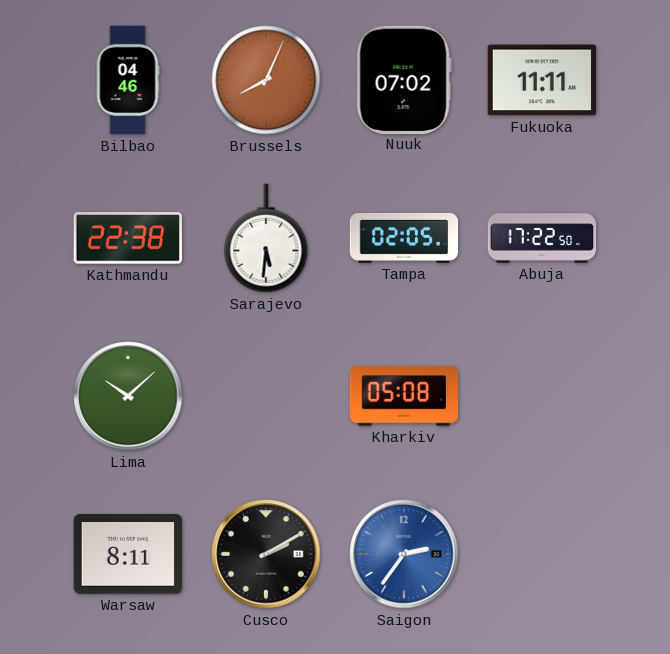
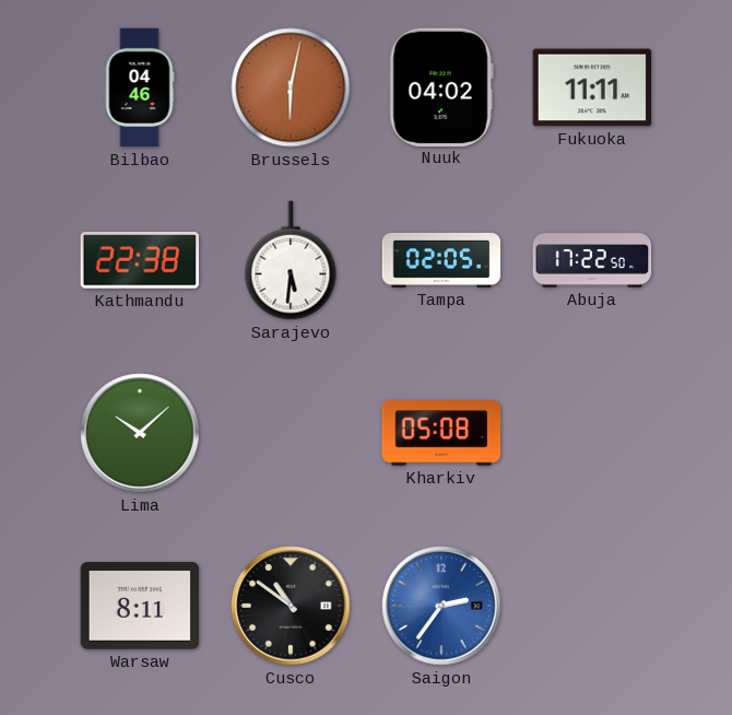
Brussels: 8:04 -> 6:02
Nuuk: 07:02 -> 04:02
Cusco: 2:10 -> 10:51
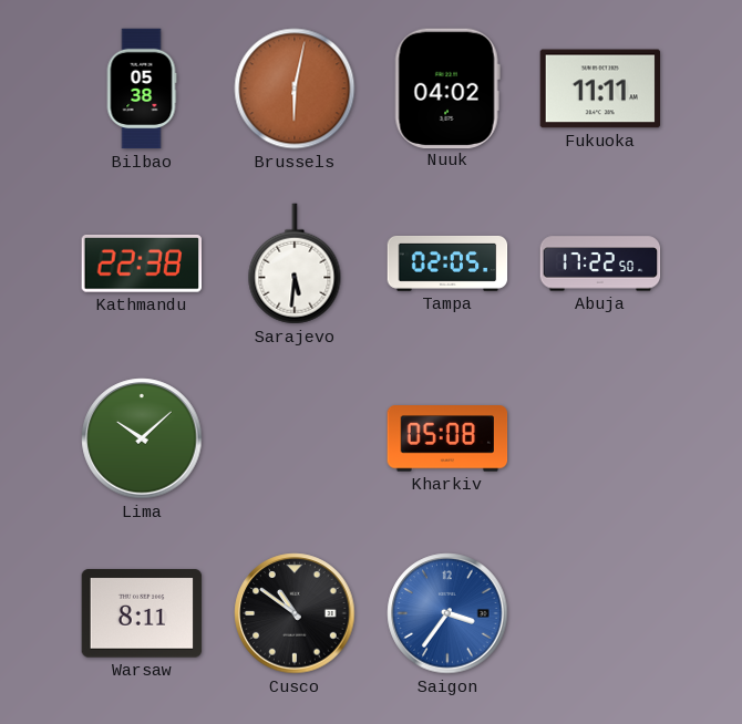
Bilbao: 04:46 -> 05:38
Saigon: 2:36 -> 3:36
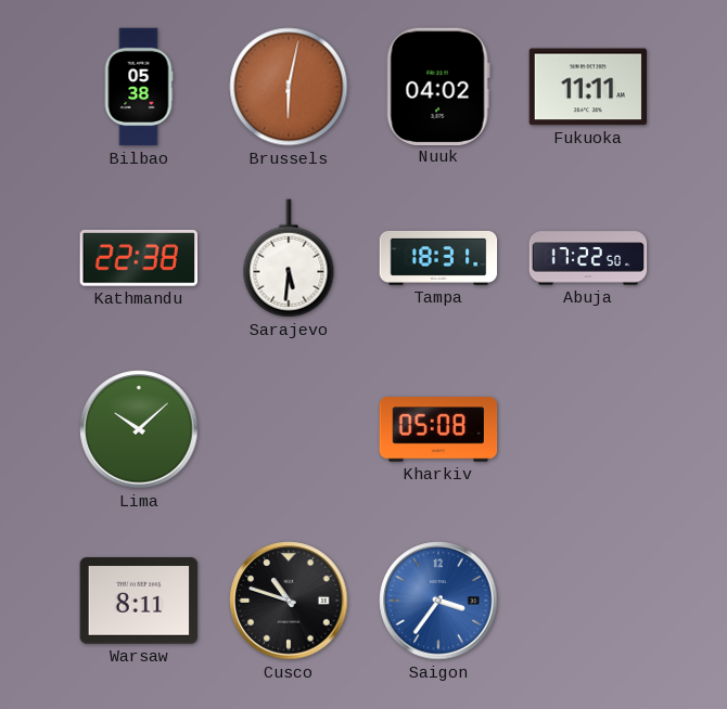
Tampa: 02:05 -> 18:31
Cusco: 10:51 -> 10:48
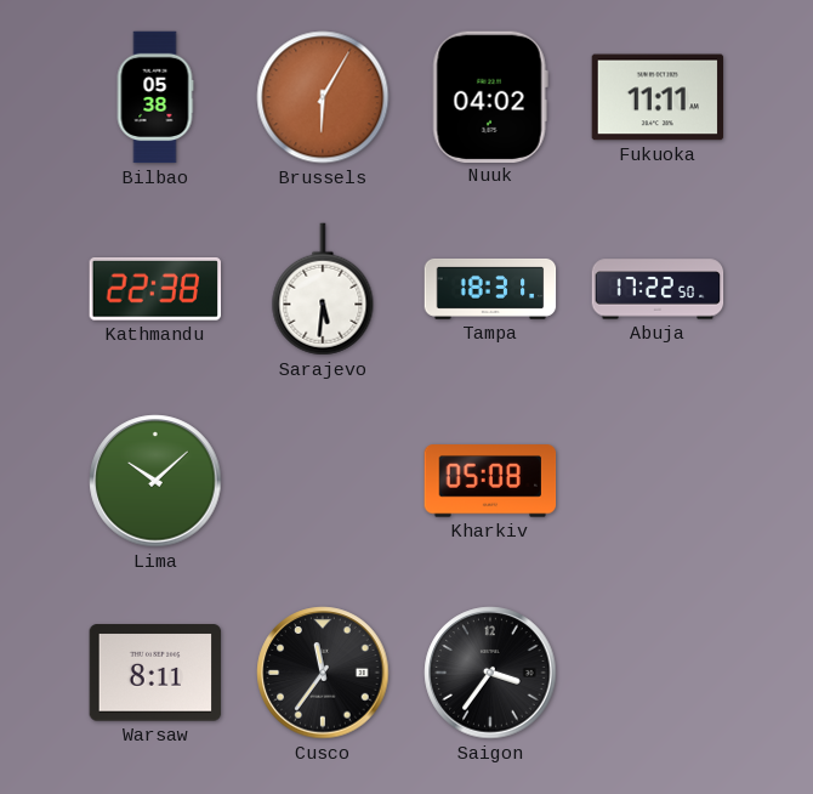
Brussels: 6:02 -> 6:05
Cusco: 10:48 -> 11:36
Saigon dial: blue -> black
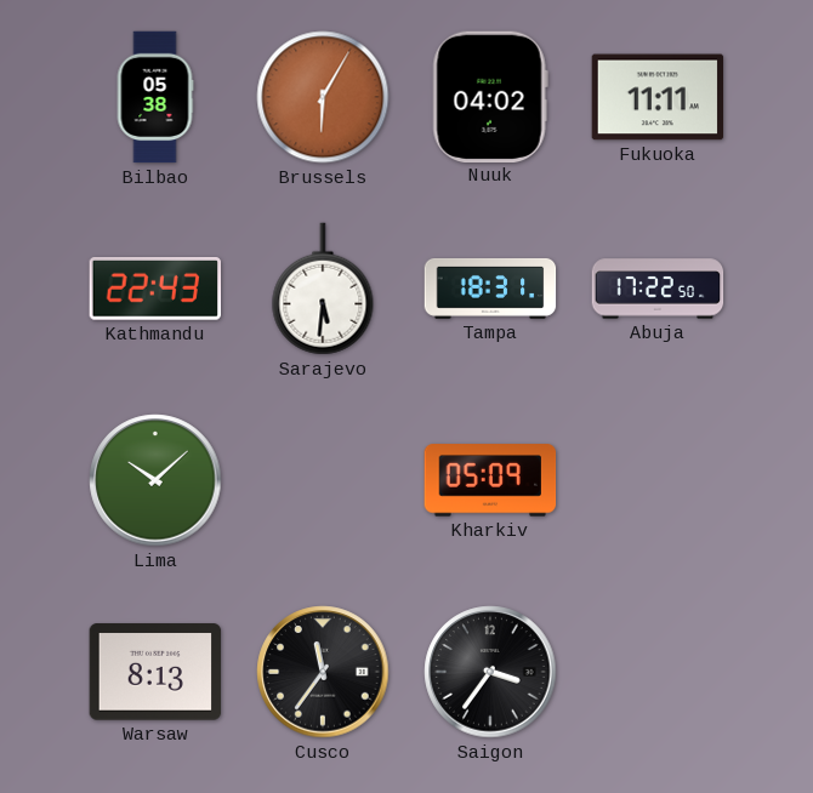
Kathmandu: 22:38 -> 22:43
Kharkiv: 05:08 -> 05:09
Warsaw: 8:11 -> 8:13
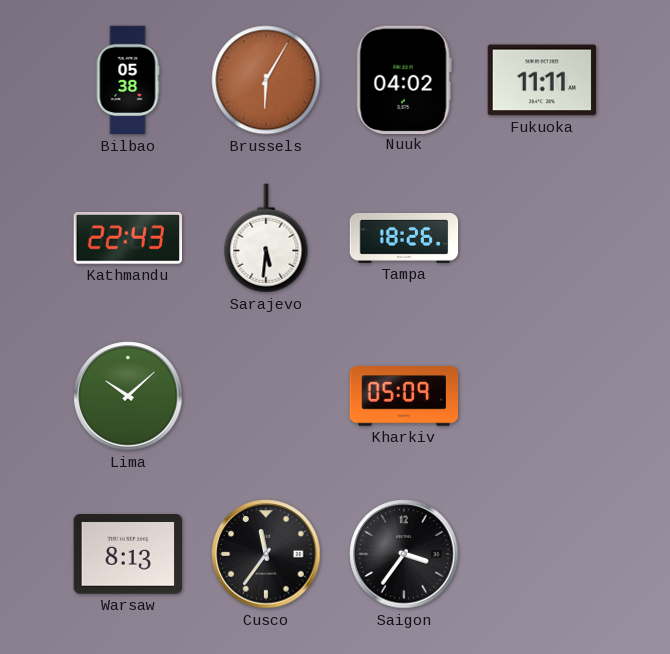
Tampa: 18:31 -> 18:26
Abuja: 17:22 -> none
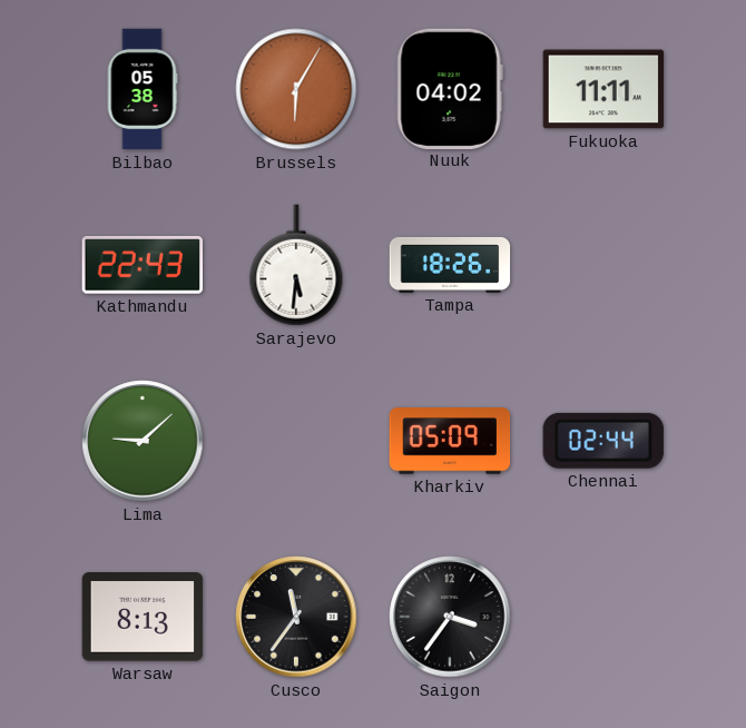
Lima: 10:08 -> 9:08
Chennai: none -> 02:44
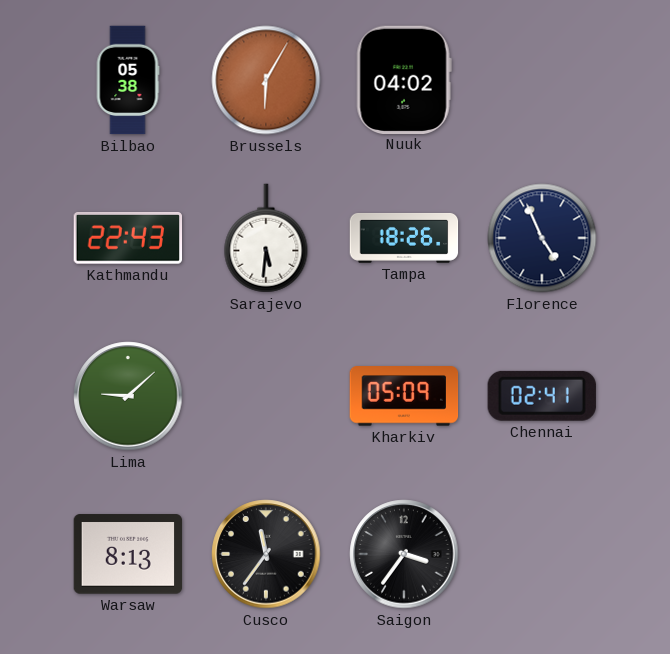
Fukuoka: 11:11 -> none
Florence: none -> 4:56
Chennai: 02:44 -> 02:41
